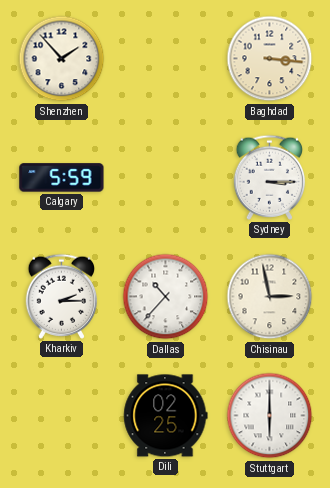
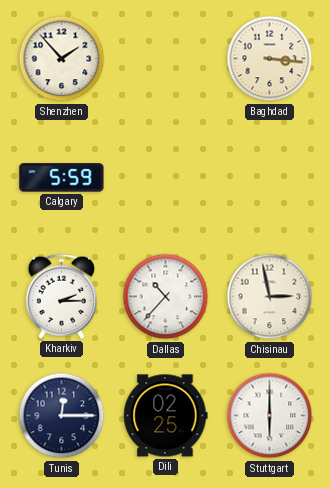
Sydney: 3:15 -> none
Tunis: none -> 12:15
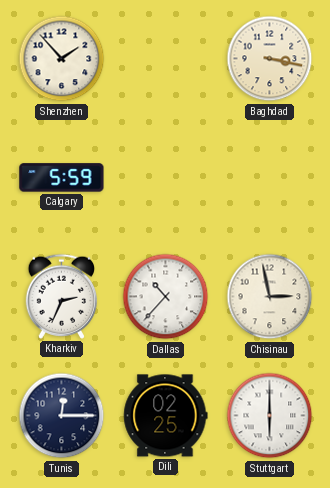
Baghdad: 3:16 -> 3:17
Kharkiv: 2:15 -> 2:34
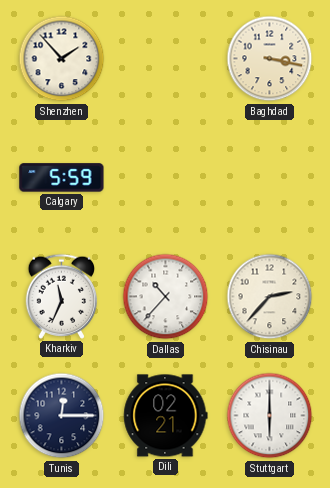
Kharkiv: 2:34 -> 11:34
Chisinau: 2:58 -> 2:37
Dili: 02:25 -> 02:21
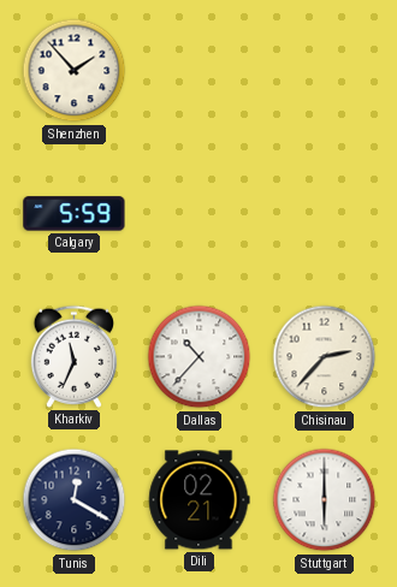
Baghdad: 3:17 -> none
Tunis: 12:15 -> 12:20
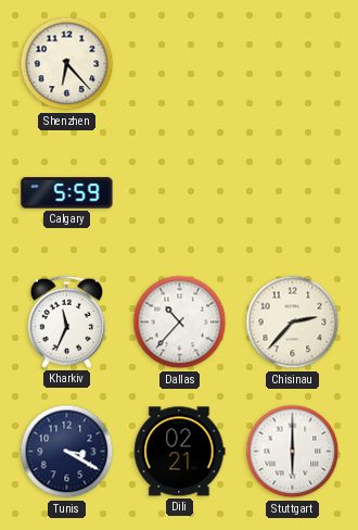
Shenzhen: 1:53 -> 6:23
Tunis: 12:20 -> 3:20
